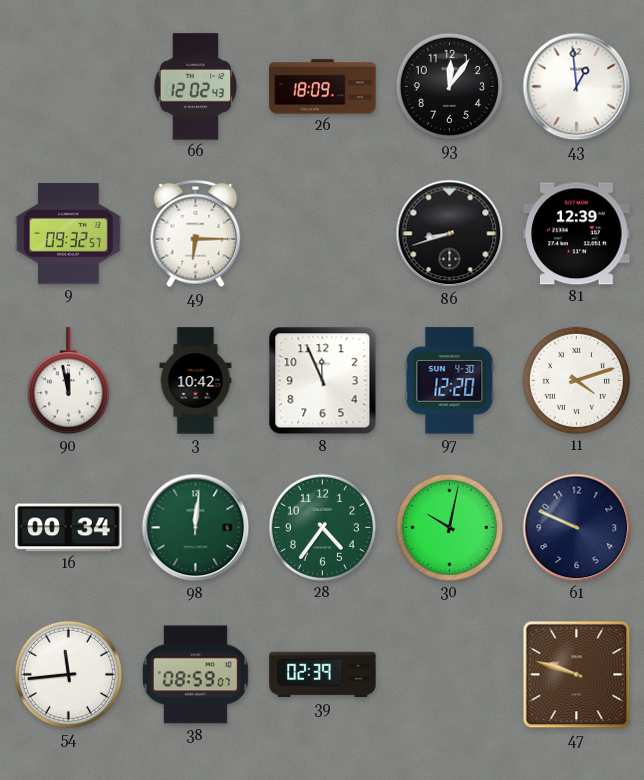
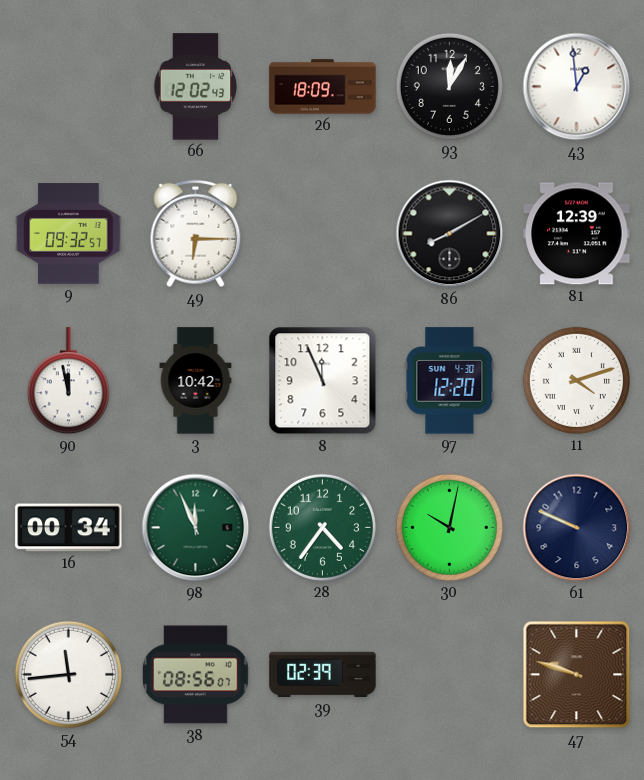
93: 12:06 -> 12:05
86: 8:42 -> 8:10
98: 12:01 -> 11:56
38: 08:59 -> 08:56
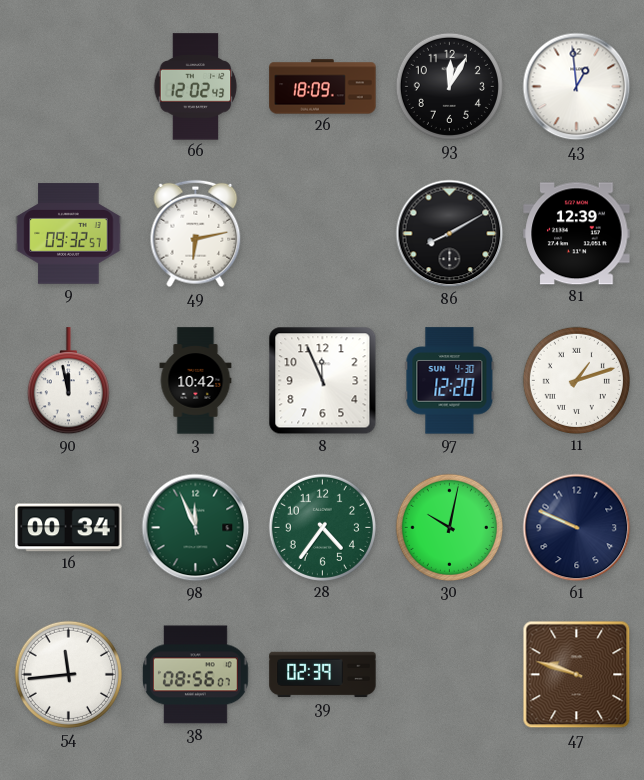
49: 6:15 -> 6:13
11: 4:12 -> 1:12
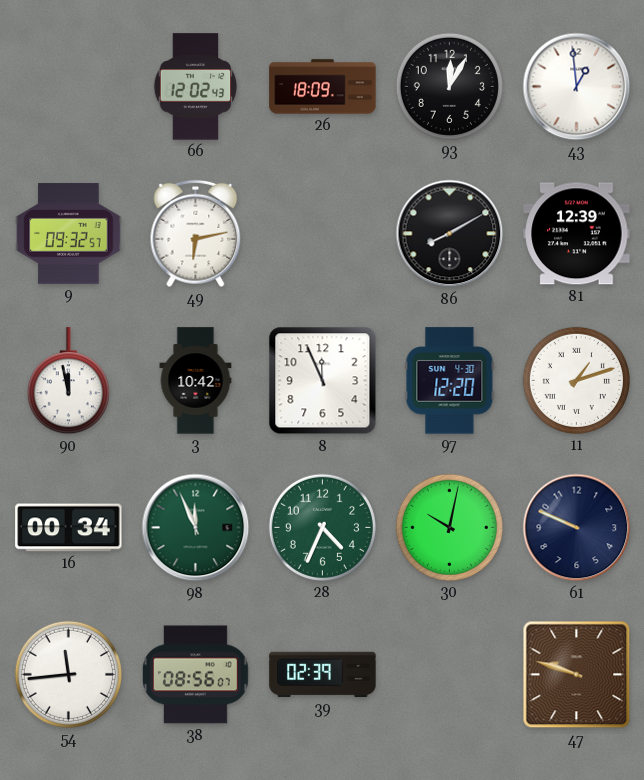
28: 4:36 -> 4:34
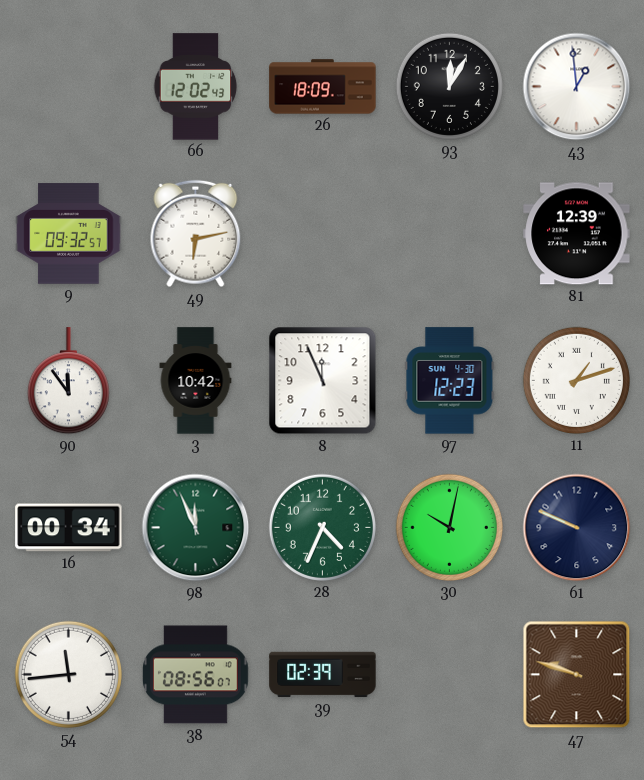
86: 8:10 -> none
90: 11:58 -> 11:54
97: 12:20 -> 12:23
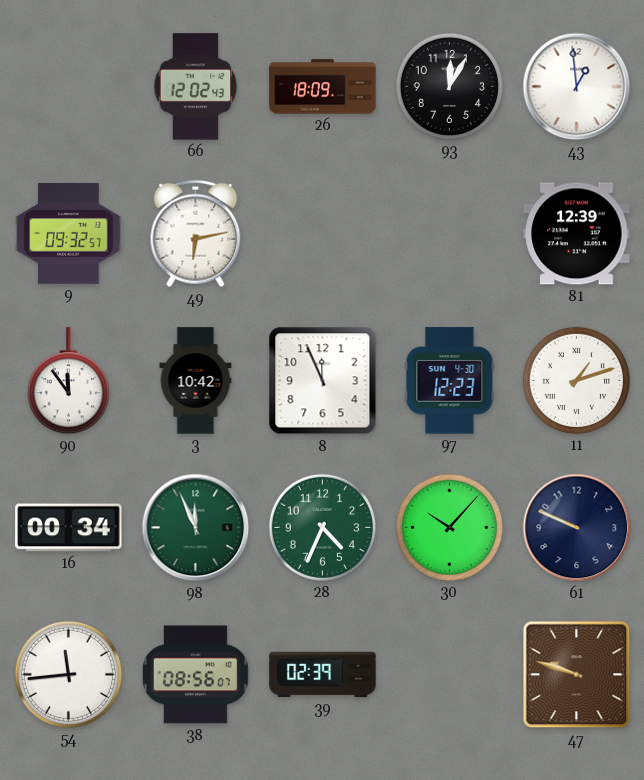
30: 10:02 -> 10:07
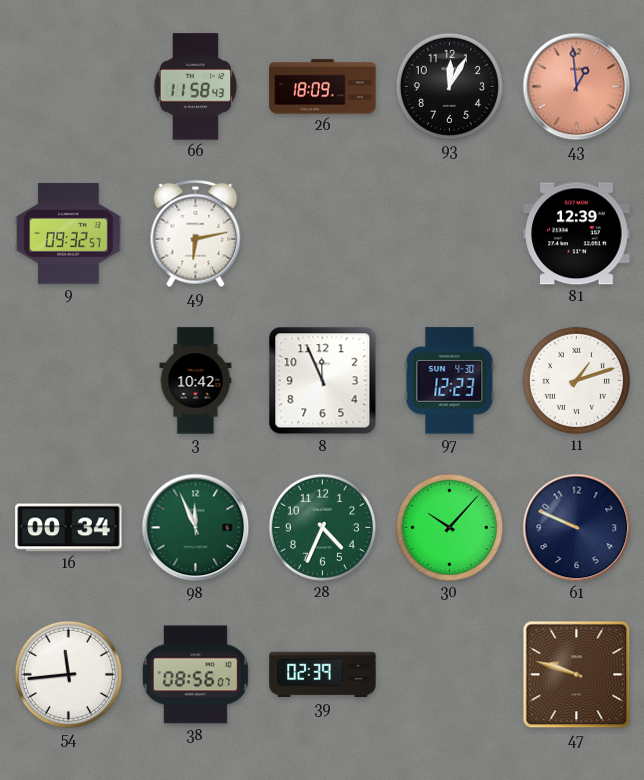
66: 12:02 -> 11:58
43 dial: white -> salmon
90: 11:54 -> none
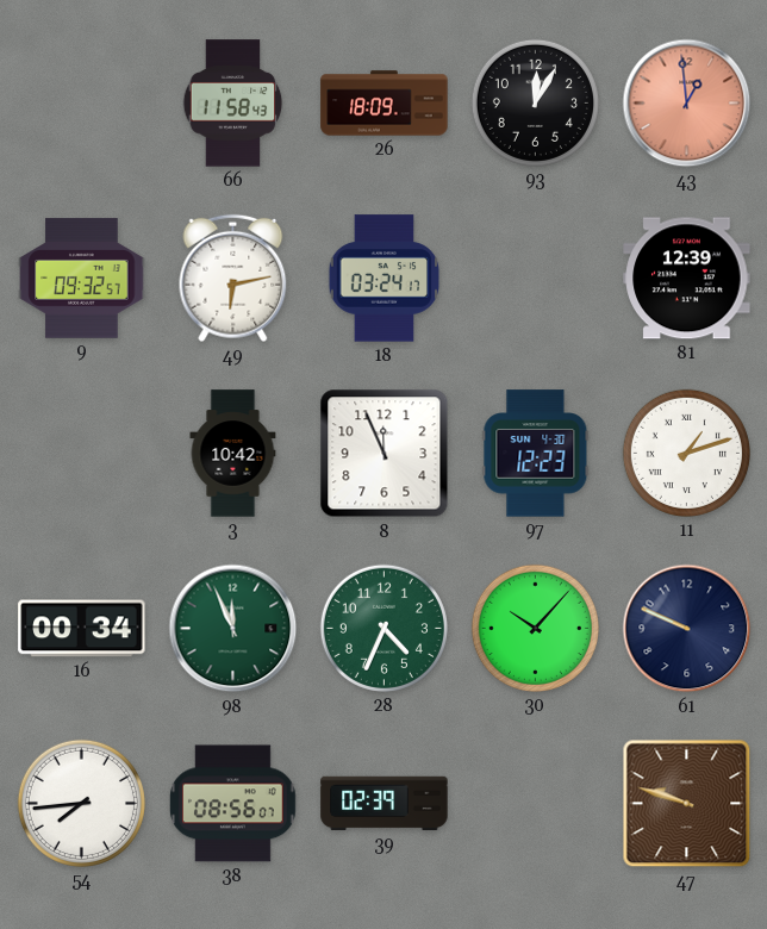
18: none -> 03:24
54: 11:44 -> 7:44
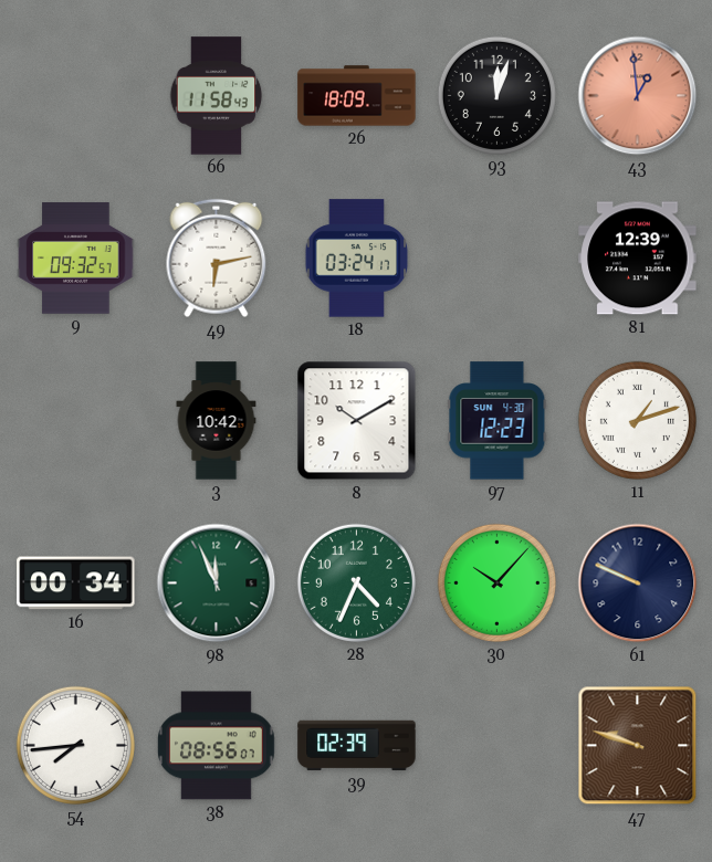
93: 12:05 -> 12:03
8: 11:56 -> 10:10
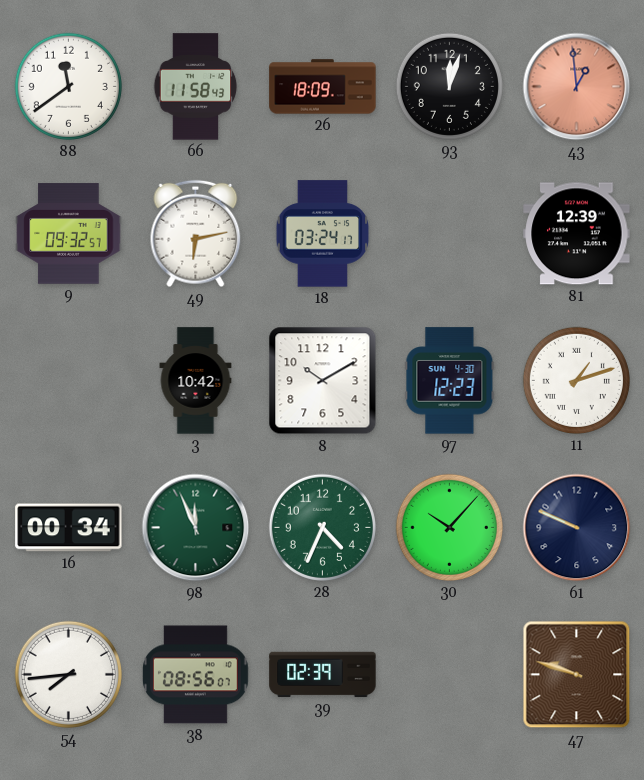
88: none -> 11:39
